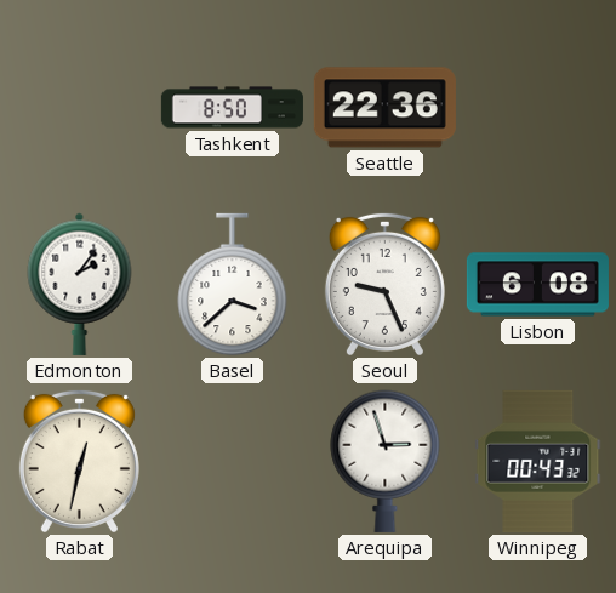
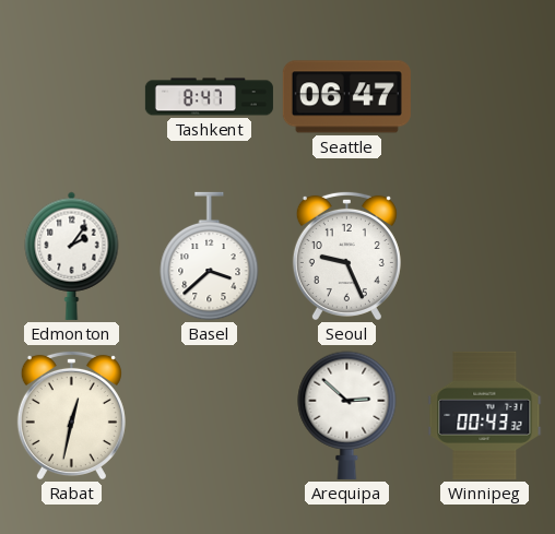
Tashkent: 8:50 -> 8:47
Seattle: 22:36 -> 06:47
Lisbon: 6:08 -> none
Arequipa: 2:57 -> 2:52
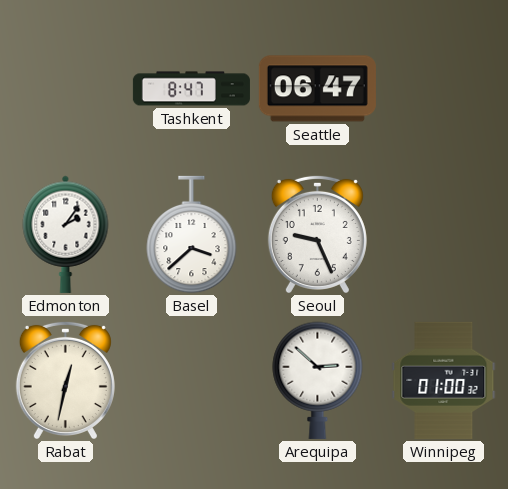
Winnipeg: 00:43 -> 01:00
